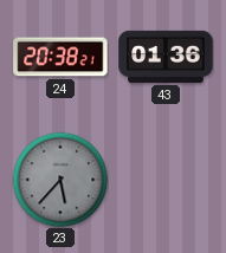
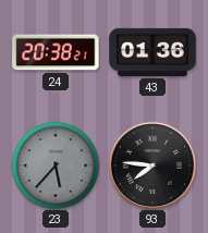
93: none -> 7:46
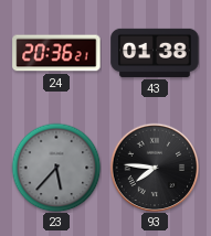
24: 20:38 -> 20:36
43: 01:36 -> 01:38
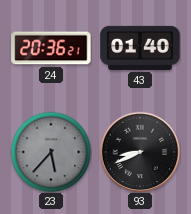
43: 01:38 -> 01:40
93: 7:46 -> 8:41
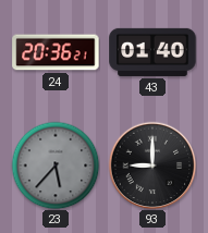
93: 8:41 -> 9:00
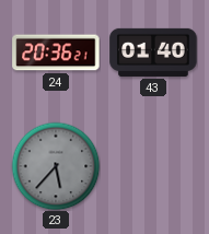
93: 9:00 -> none
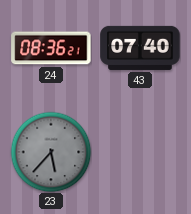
24: 20:36 -> 08:36
43: 01:40 -> 07:40
